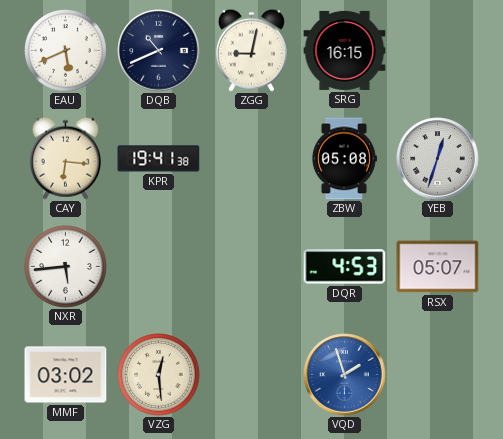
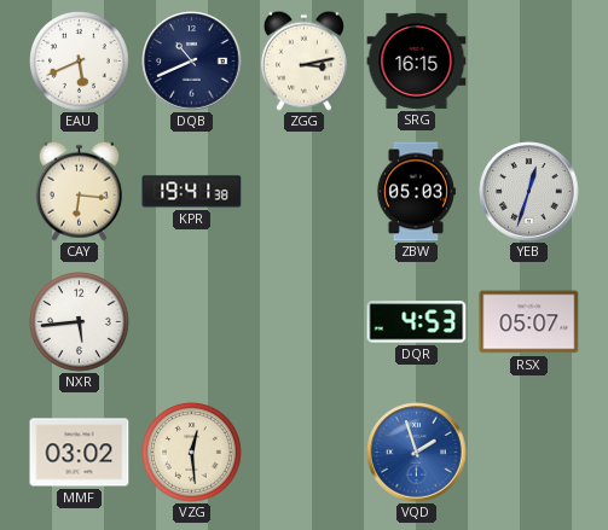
ZGG: 9:02 -> 3:13
ZBW: 05:08 -> 05:03
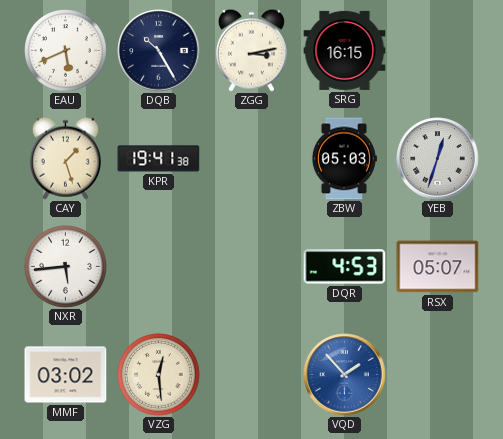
DQB: 10:41 -> 10:25
CAY: 6:16 -> 1:27
VQD: 1:57 -> 1:53
